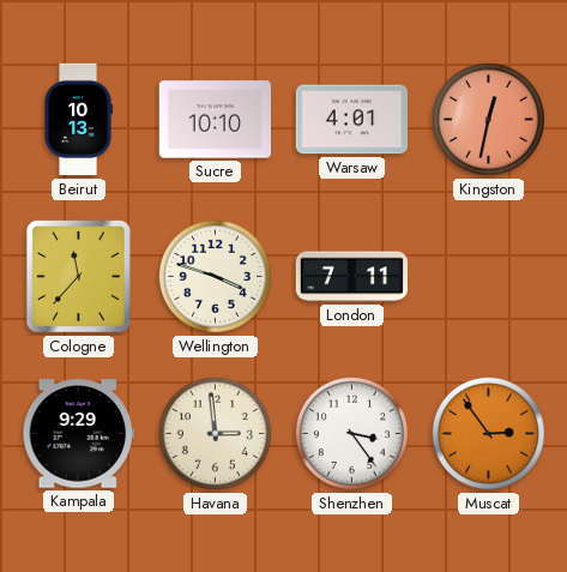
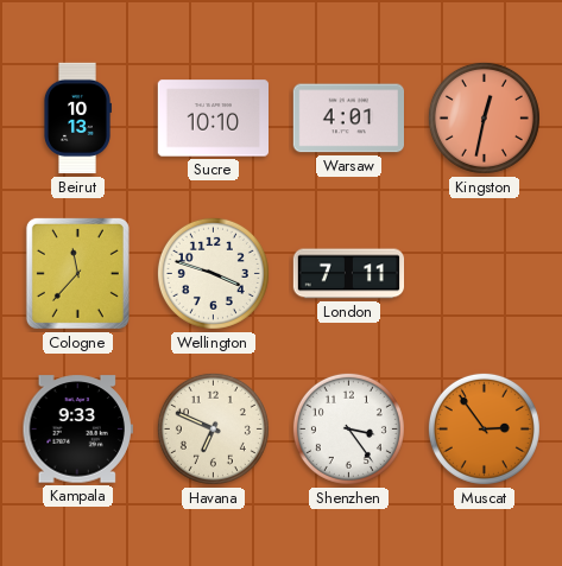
Kampala: 9:29 -> 9:33
Havana: 2:59 -> 6:49
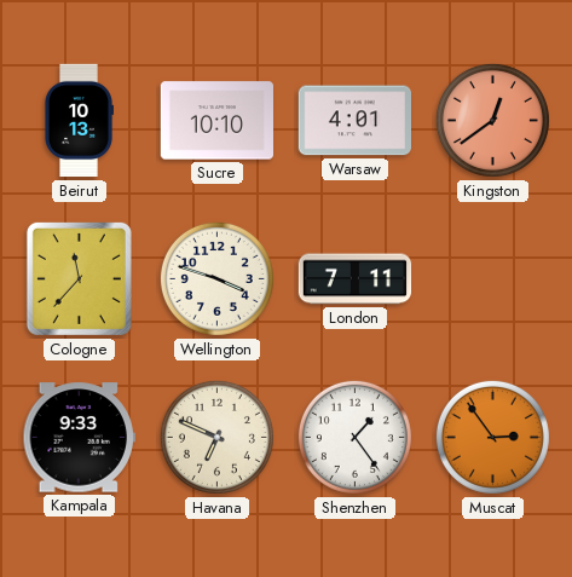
Kingston: 12:32 -> 12:39
Shenzhen: 3:24 -> 1:24
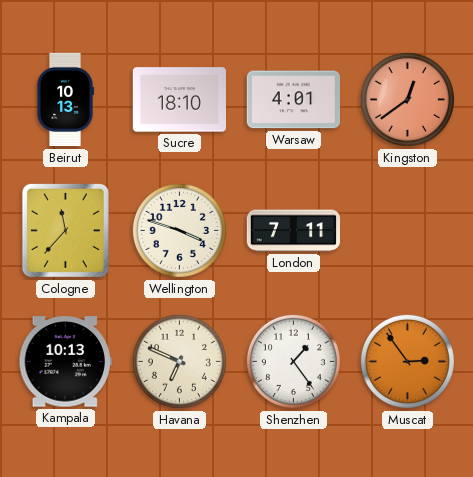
Sucre: 10:10 -> 18:10
Kampala: 9:33 -> 10:13
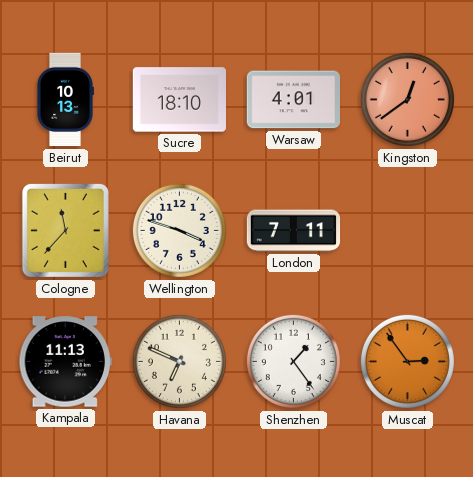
Kampala: 10:13 -> 11:13
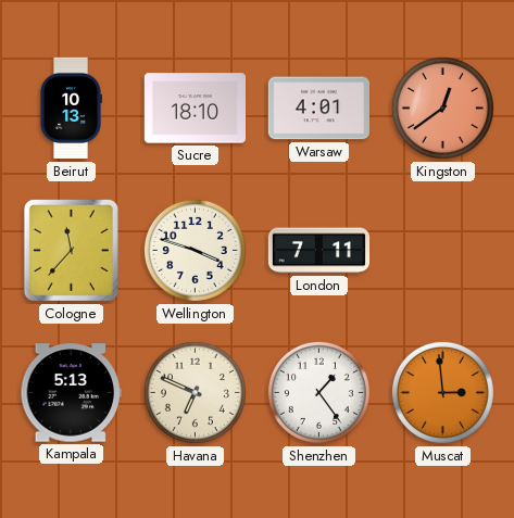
Kampala: 11:13 -> 5:13
Muscat: 2:54 -> 2:59
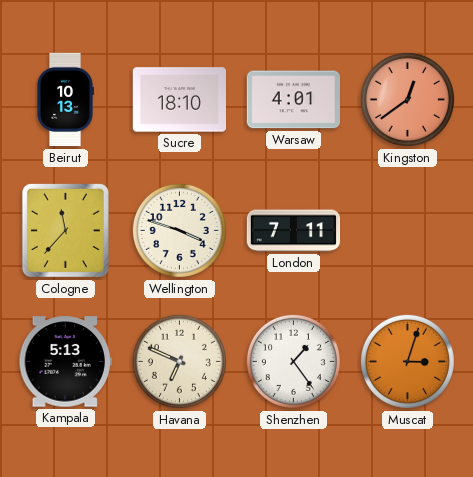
Muscat: 2:59 -> 3:03
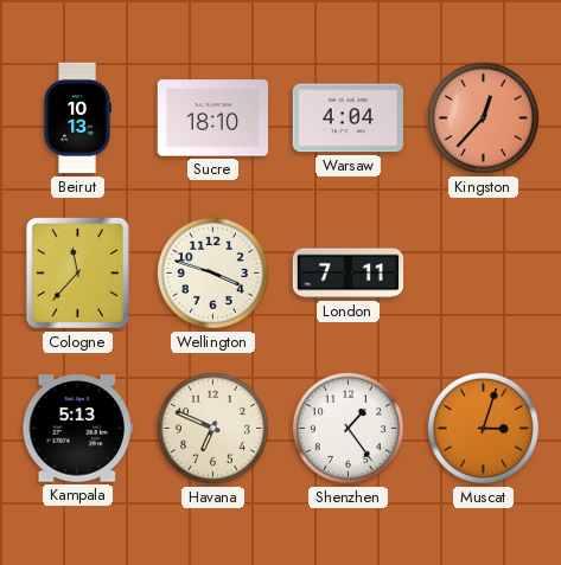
Warsaw: 4:01 -> 4:04
Kingston: 12:39 -> 12:37
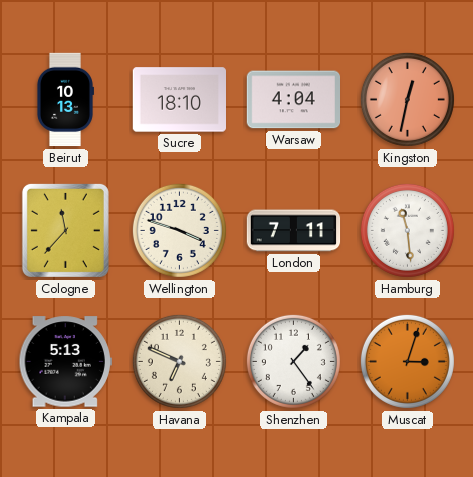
Kingston: 12:37 -> 12:32
Hamburg: none -> 11:29
